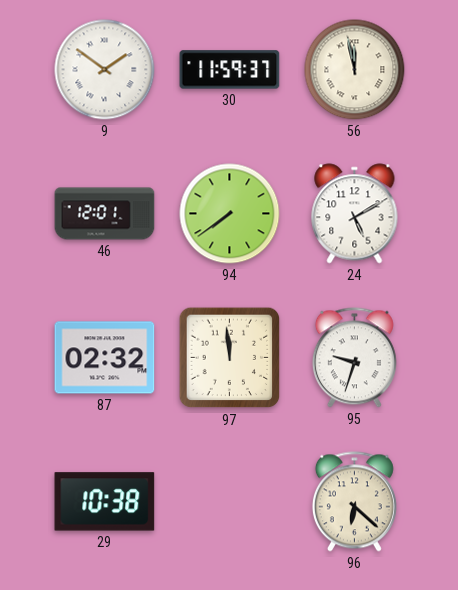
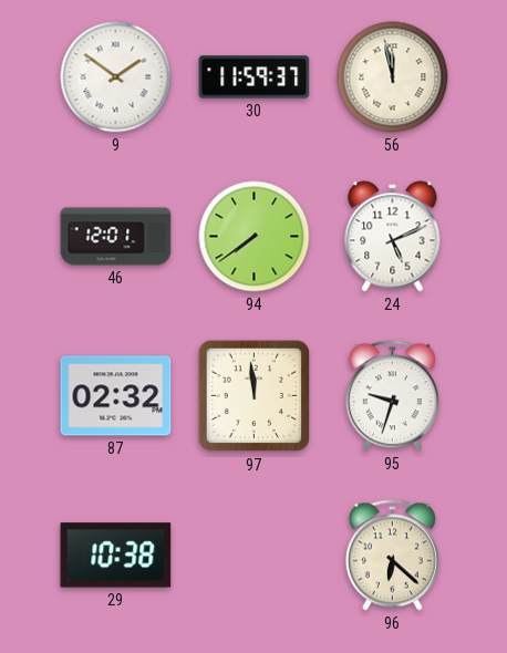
24: 5:10 -> 5:11
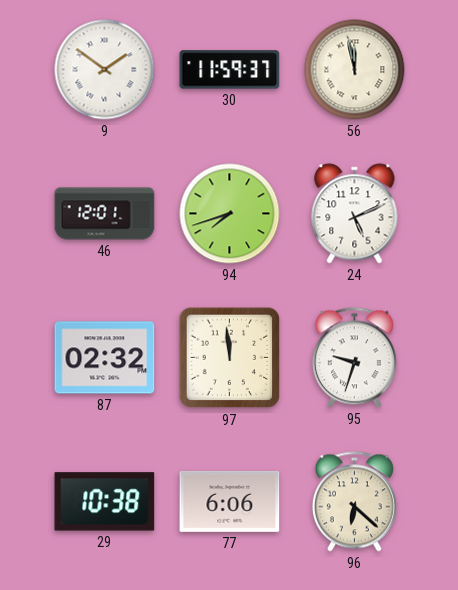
94: 7:39 -> 7:42
77: none -> 6:06
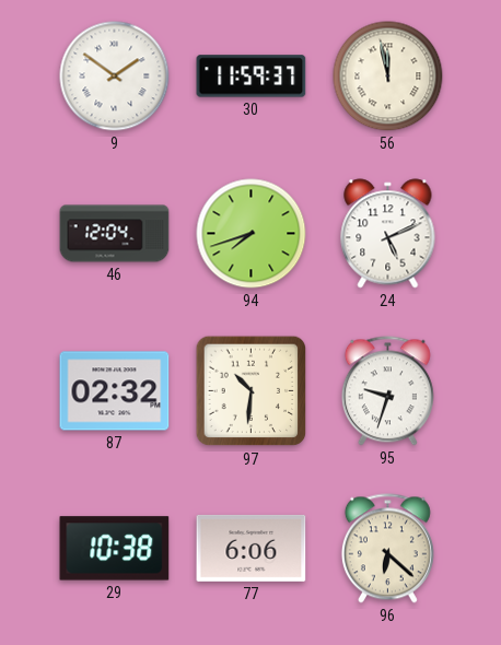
46: 12:01 -> 12:04
97: 11:59 -> 10:31
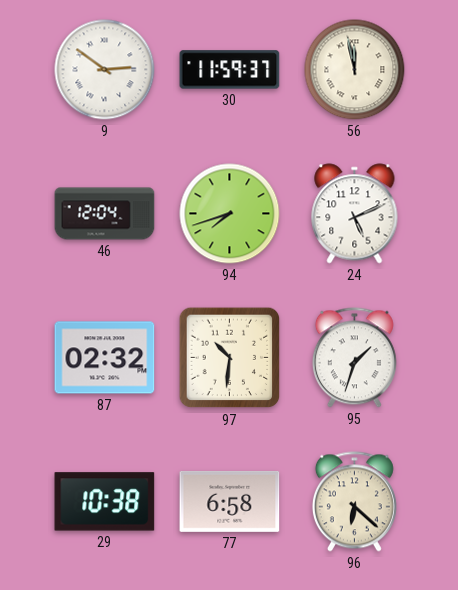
9: 1:51 -> 2:51
95: 9:33 -> 1:33
77: 6:06 -> 6:58
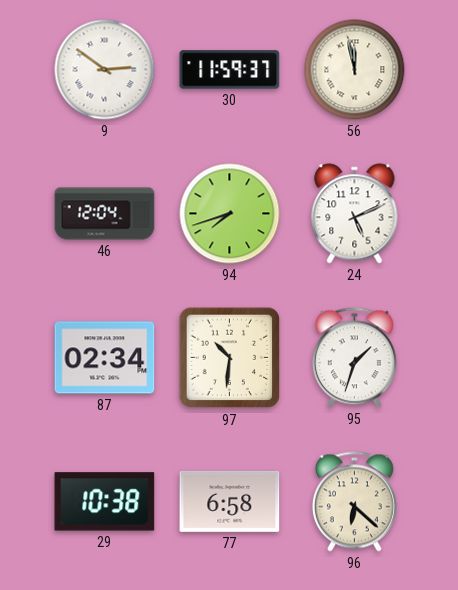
87: 02:32 -> 02:34
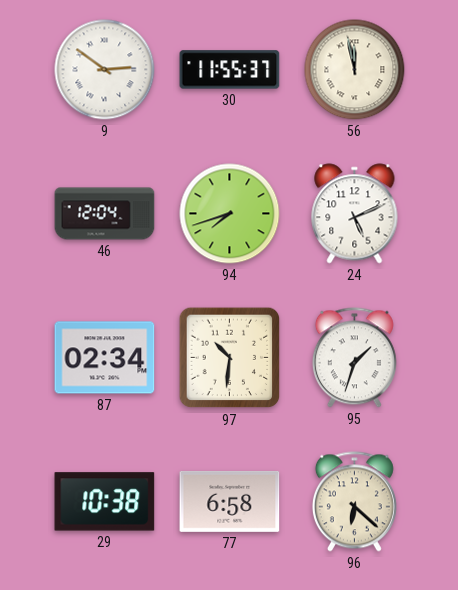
30: 11:59 -> 11:55
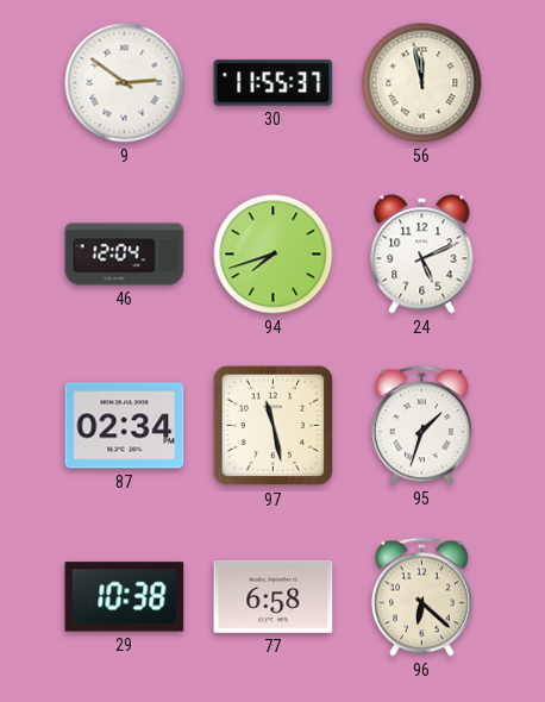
97: 10:31 -> 11:28
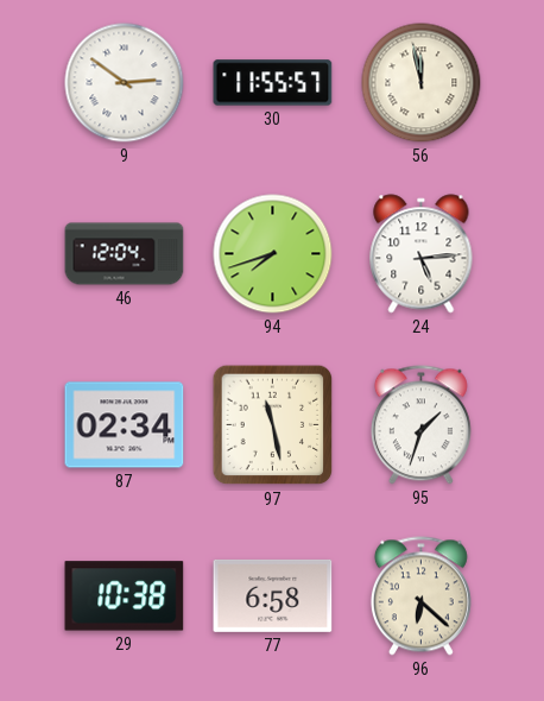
30: 11:55:37 -> 11:55:57
24: 5:11 -> 5:14
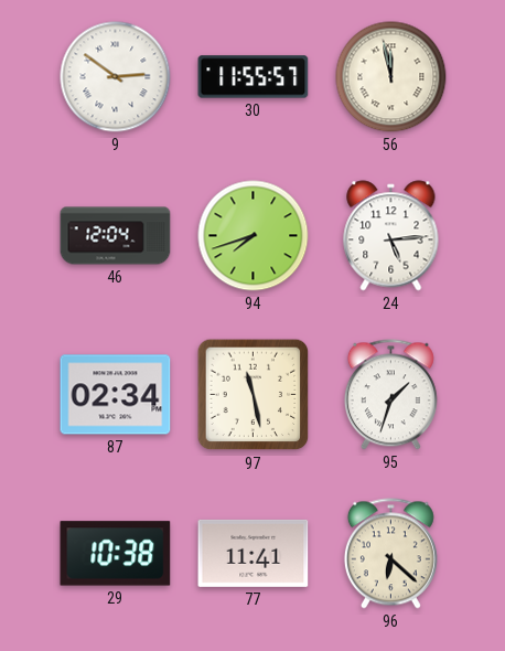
77: 6:58 -> 11:41
